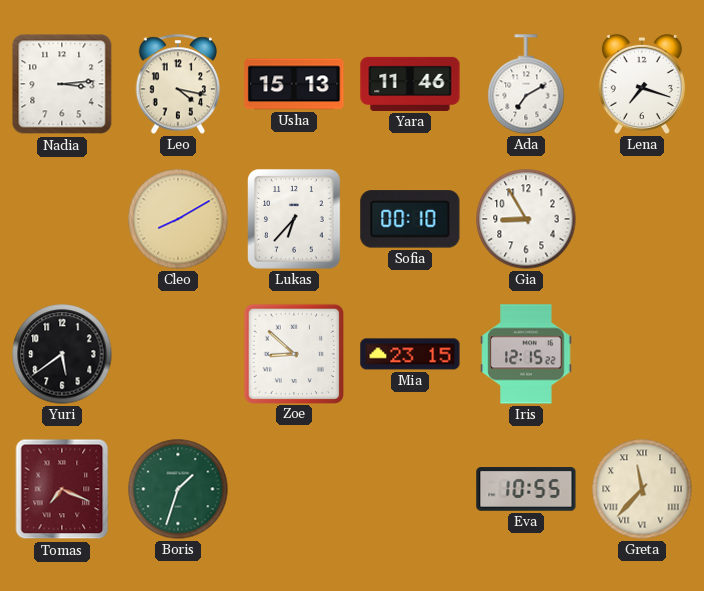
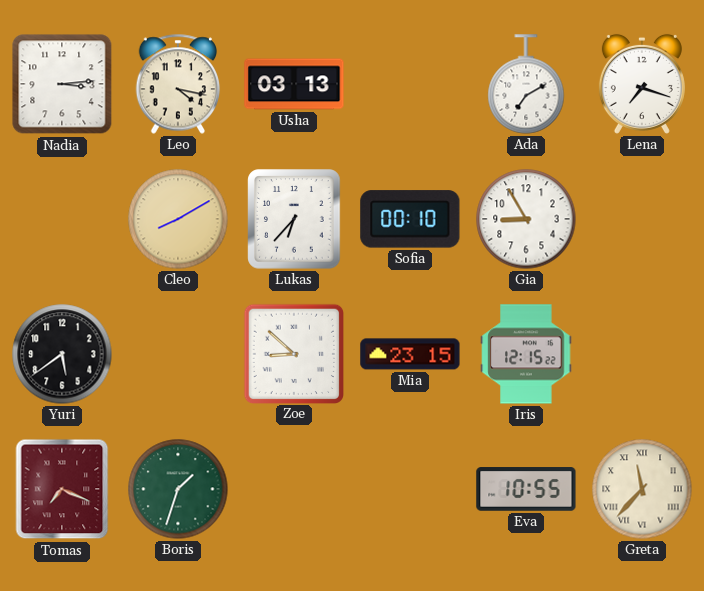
Usha: 15:13 -> 03:13
Yara: 11:46 -> none
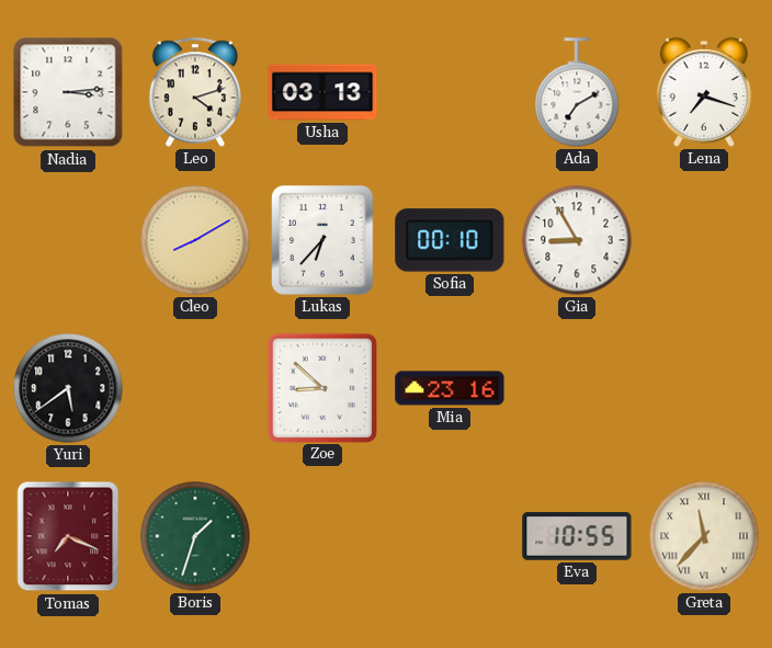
Leo: 4:17 -> 4:12
Mia: 23:15 -> 23:16
Iris: 12:15 -> none
